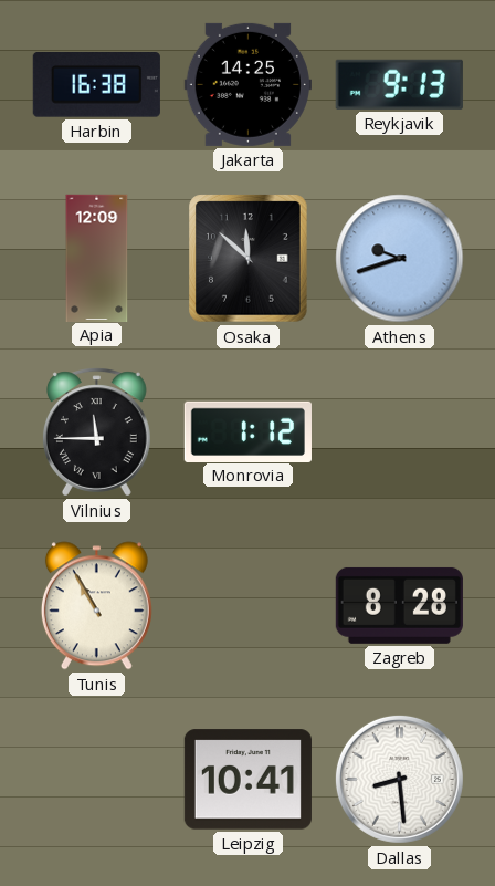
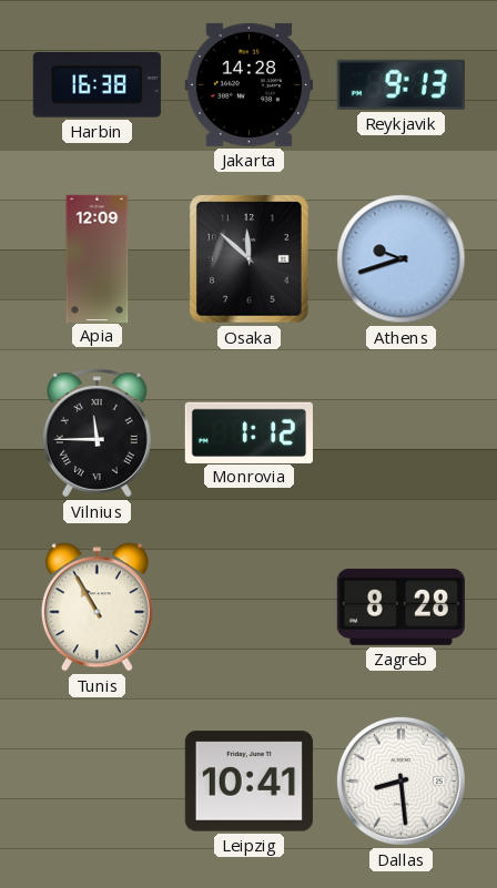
Jakarta: 14:25 -> 14:28
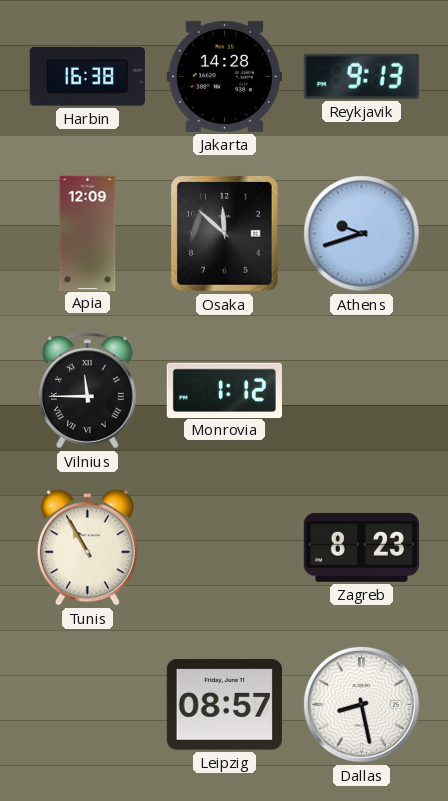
Zagreb: 8:28 -> 8:23
Leipzig: 10:41 -> 08:57
Dallas: 8:29 -> 8:28
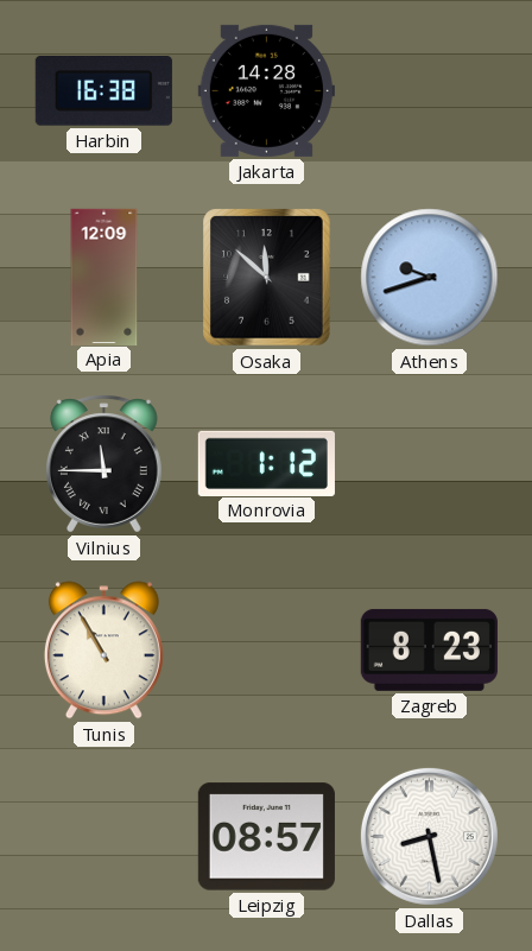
Reykjavik: 9:13 -> none
